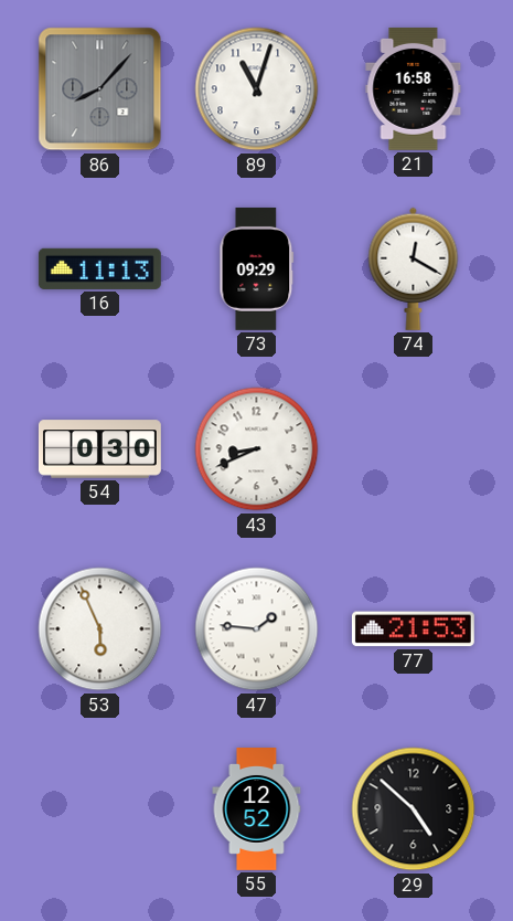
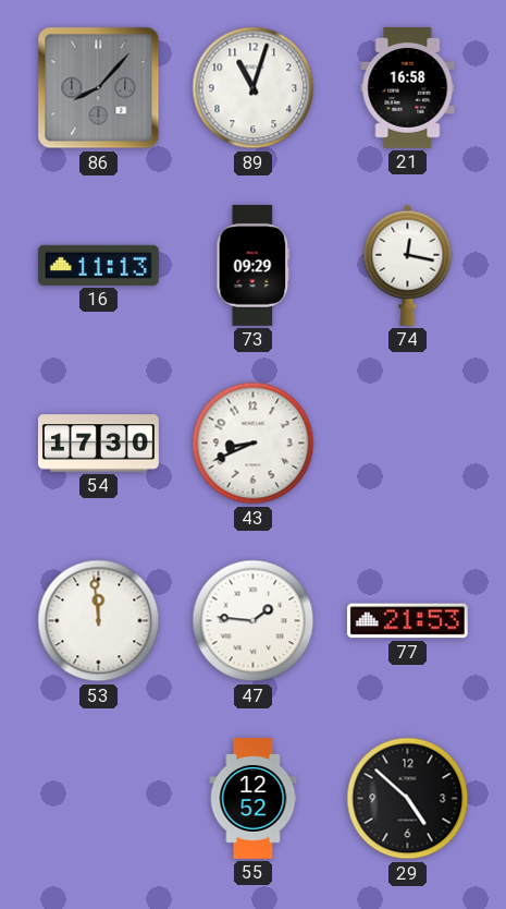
74: 12:20 -> 12:17
54: 0:30 -> 17:30
53: 5:56 -> 11:59
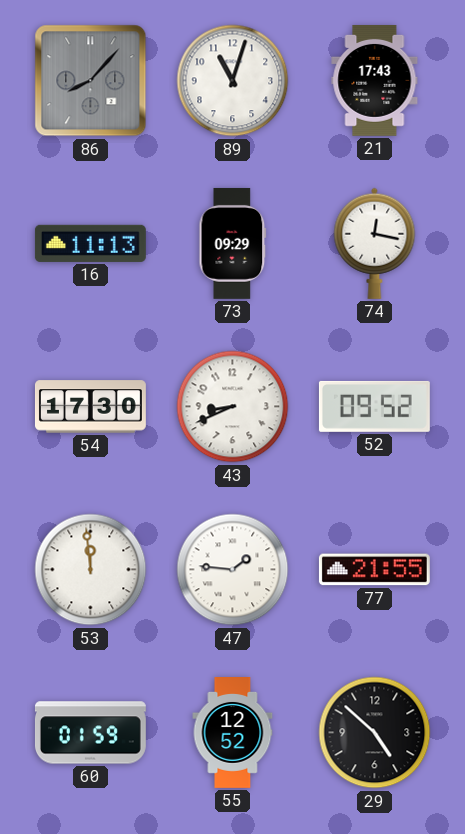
21: 16:58 -> 17:43
52: none -> 09:52
77: 21:53 -> 21:55
60: none -> 01:59
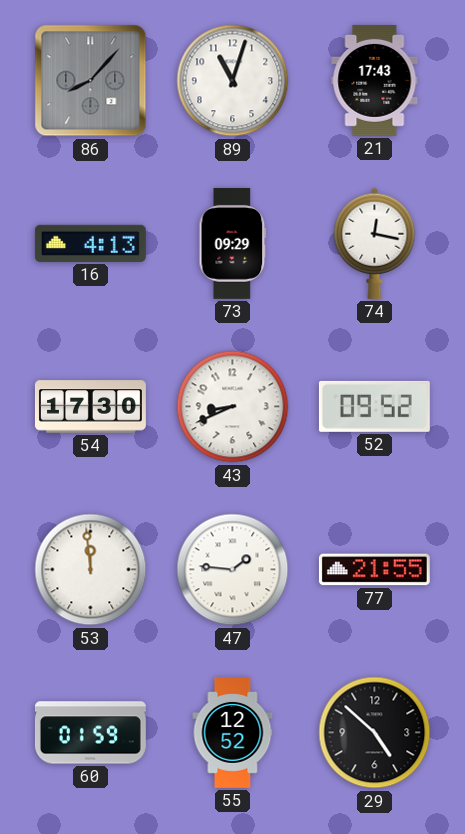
16: 11:13 -> 4:13
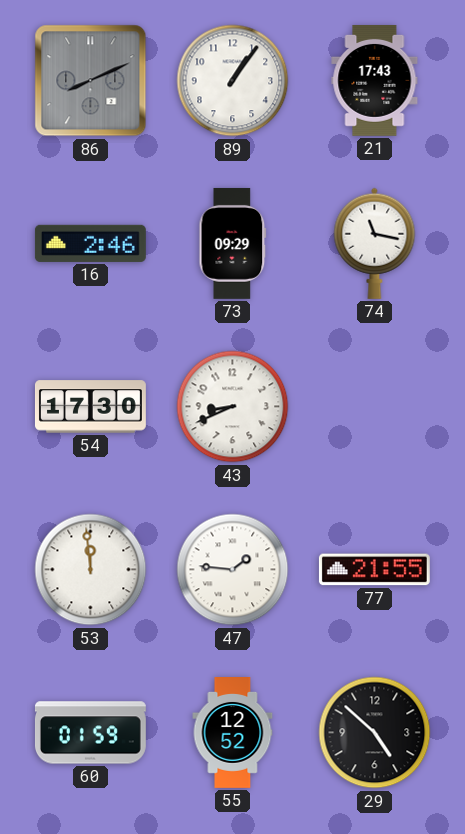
86: 8:07 -> 8:11
89: 11:03 -> 1:06
16: 4:13 -> 2:46
74: 12:17 -> 11:17
52: 09:52 -> none
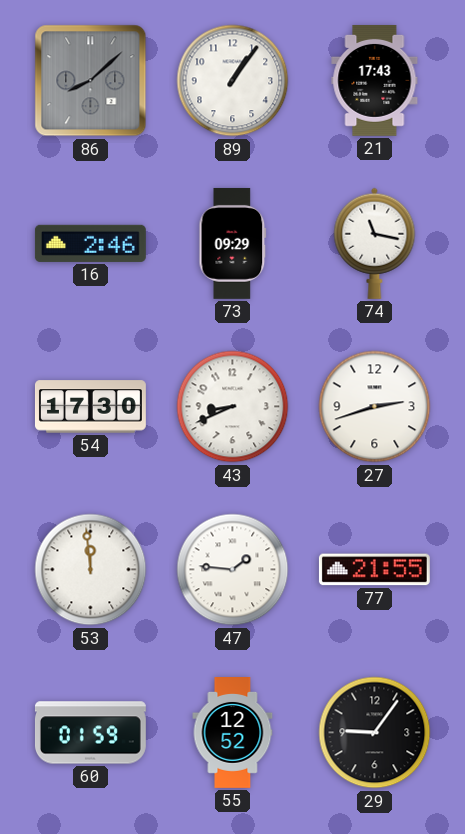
86: 8:11 -> 8:08
27: none -> 2:42
29: 4:52 -> 9:06
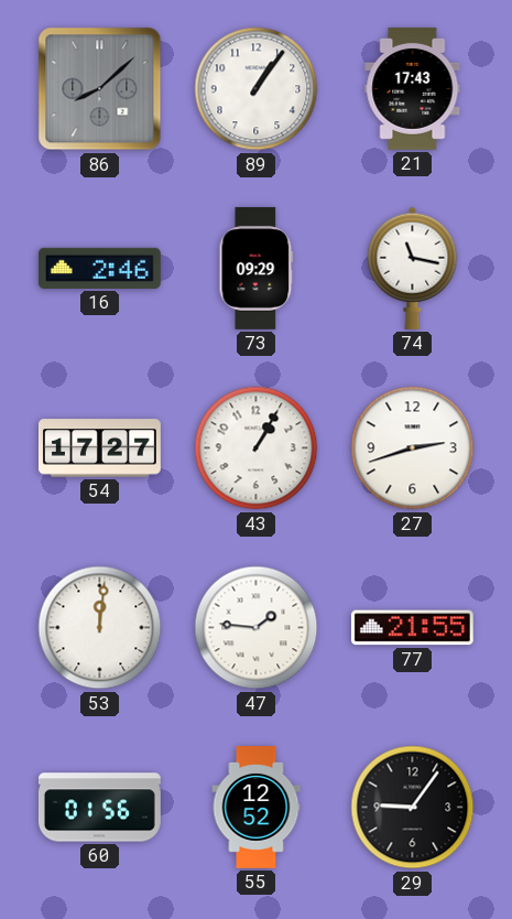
54: 17:30 -> 17:27
43: 8:41 -> 1:05
53: 11:59 -> 12:01
60: 01:59 -> 01:56
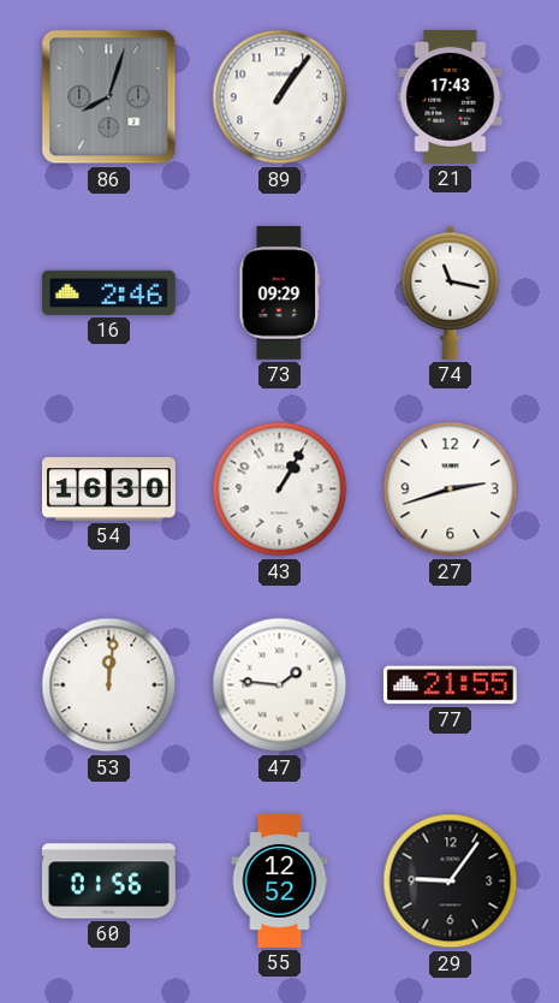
86: 8:08 -> 8:03
54: 17:27 -> 16:30
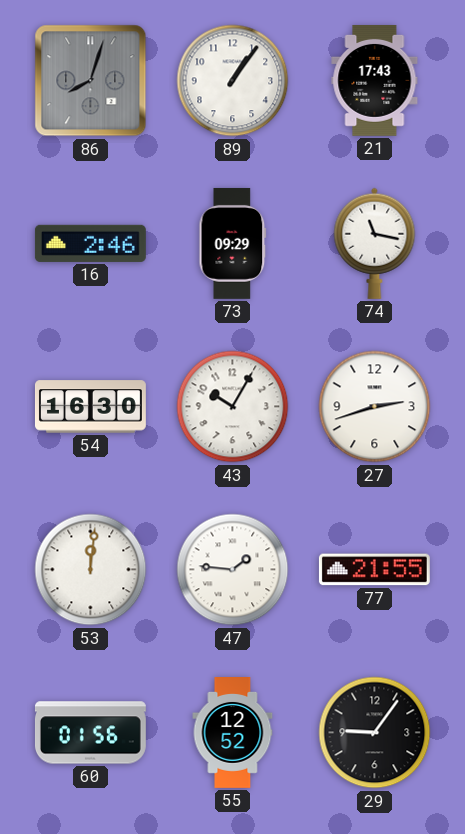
43: 1:05 -> 10:05
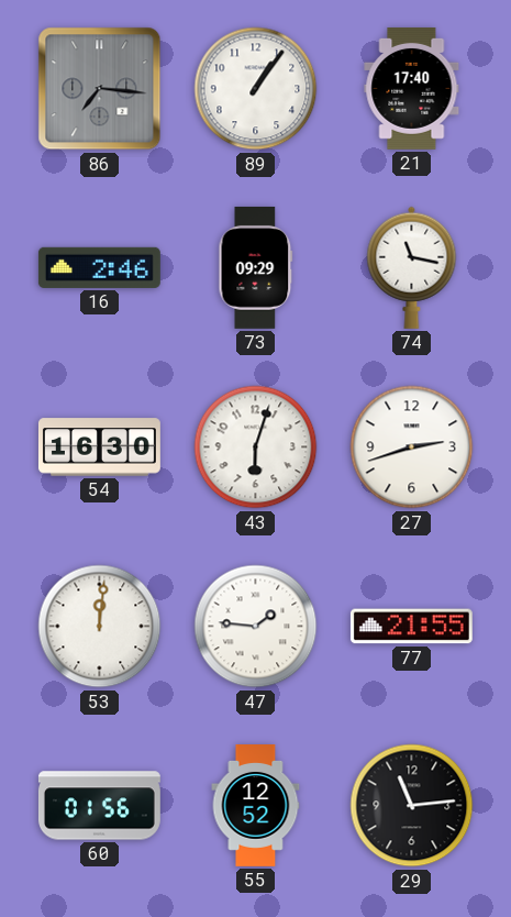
86: 8:03 -> 7:16
21: 17:43 -> 17:40
43: 10:05 -> 6:03
29: 9:06 -> 11:14
